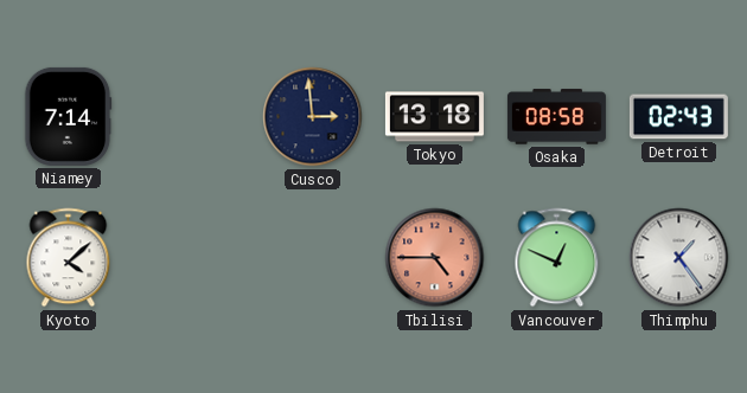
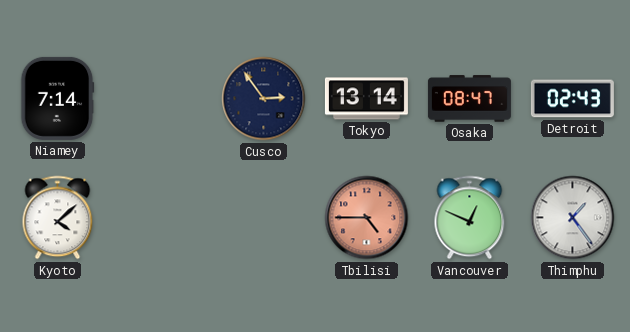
Cusco: 2:59 -> 2:54
Tokyo: 13:18 -> 13:14
Osaka: 08:58 -> 08:47
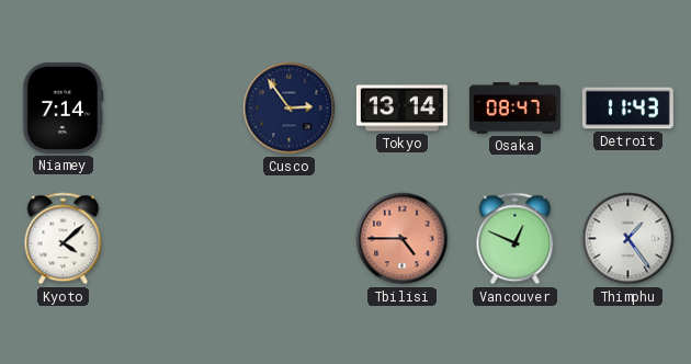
Detroit: 02:43 -> 11:43
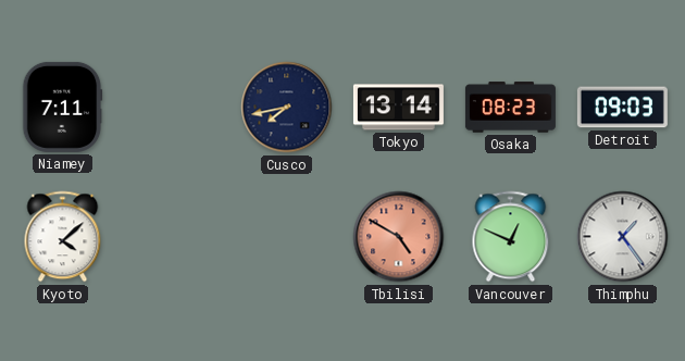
Niamey: 7:14 -> 7:11
Cusco: 2:54 -> 7:43
Osaka: 08:47 -> 08:23
Detroit: 11:43 -> 09:03
Tbilisi: 4:45 -> 4:50
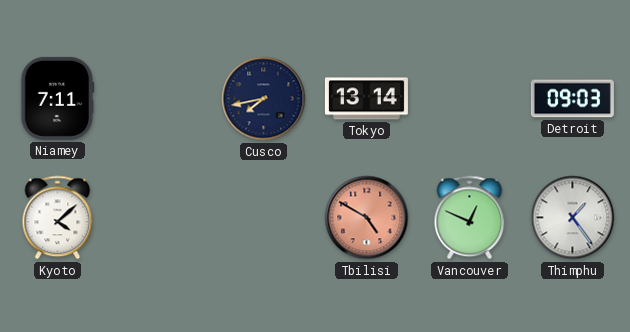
Osaka: 08:23 -> none
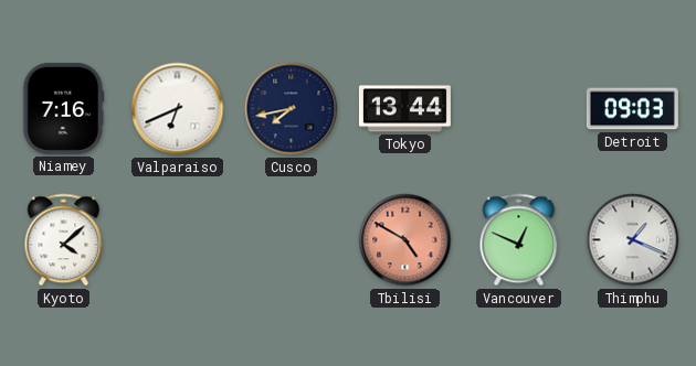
Niamey: 7:11 -> 7:16
Valparaiso: none -> 6:41
Tokyo: 13:14 -> 13:44
Thimphu: 1:24 -> 1:19
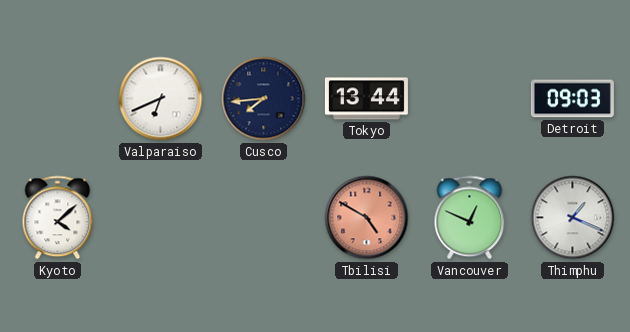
Niamey: 7:16 -> none
Cusco: 7:43 -> 7:44
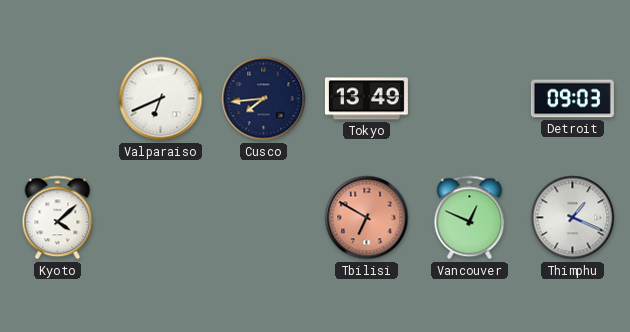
Tokyo: 13:44 -> 13:49
Tbilisi: 4:50 -> 6:50
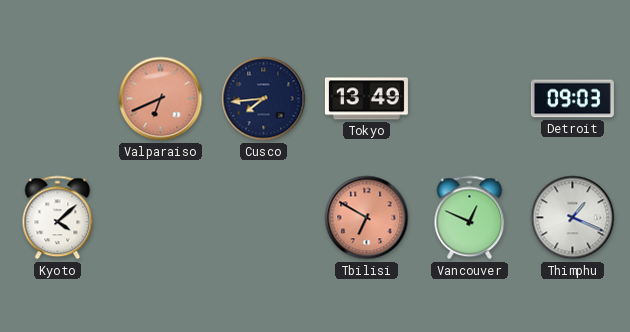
Valparaiso dial: white -> salmon
